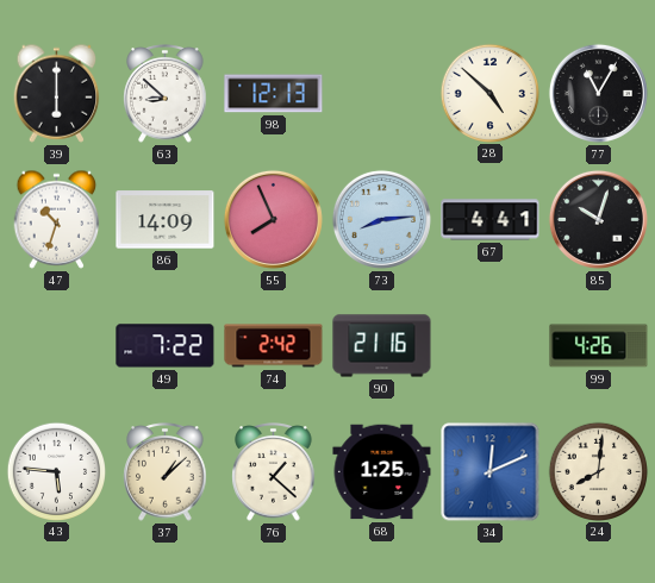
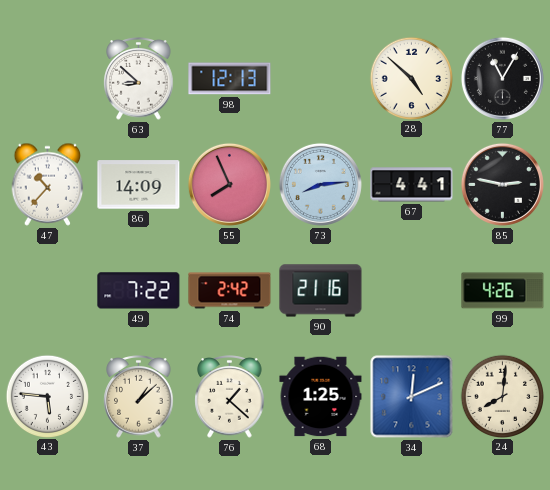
39: 6:00 -> none
47: 10:33 -> 10:37
85: 10:03 -> 2:47
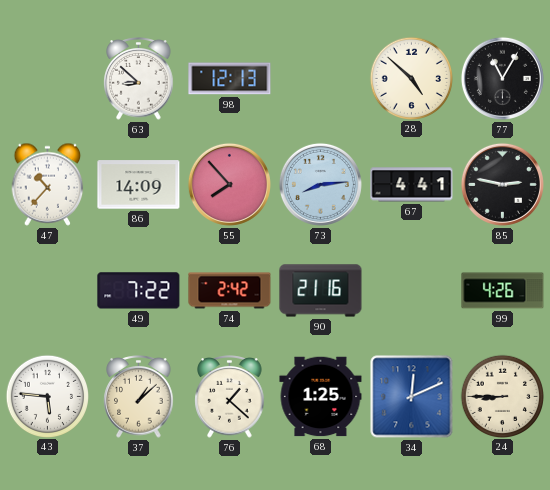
55: 7:56 -> 7:53
24: 8:01 -> 8:45
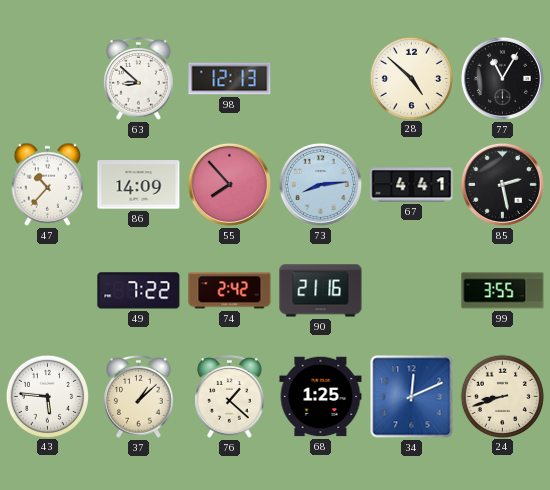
85: 2:47 -> 2:28
99: 4:26 -> 3:55
24: 8:45 -> 8:42
